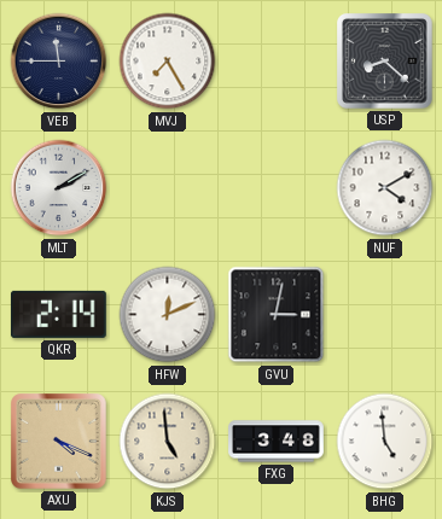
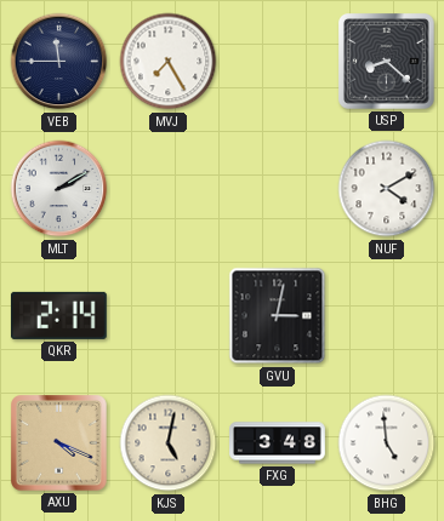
HFW: 12:11 -> none
KJS: 4:59 -> 5:02
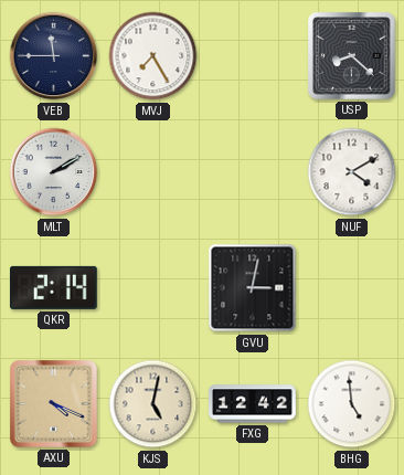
FXG: 3:48 -> 12:42
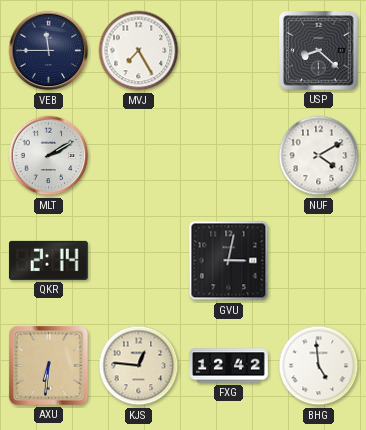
AXU: 4:19 -> 6:31
KJS: 5:02 -> 12:46
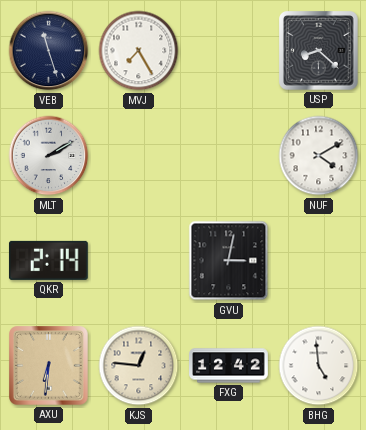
VEB: 11:45 -> 11:27
